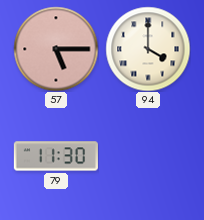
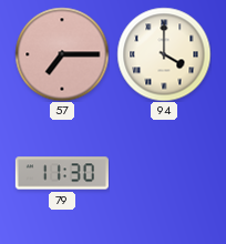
57: 5:15 -> 7:15
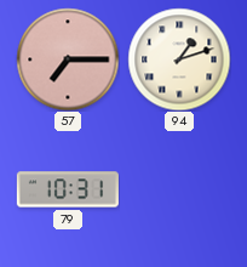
94: 4:00 -> 1:12
79: 11:30 -> 10:31
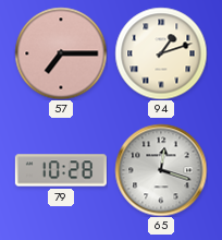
79: 10:31 -> 10:28
65: none -> 12:18
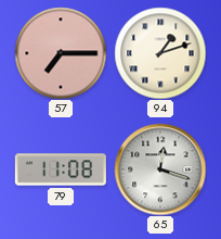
79: 10:28 -> 11:08
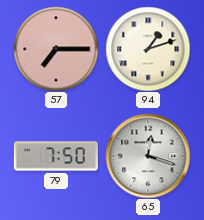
79: 11:08 -> 7:50
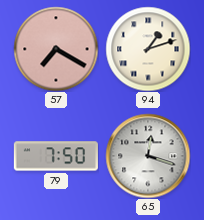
57: 7:15 -> 7:20
